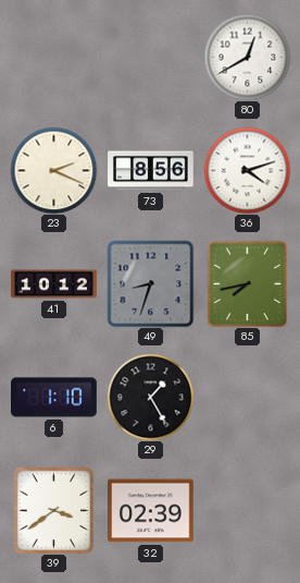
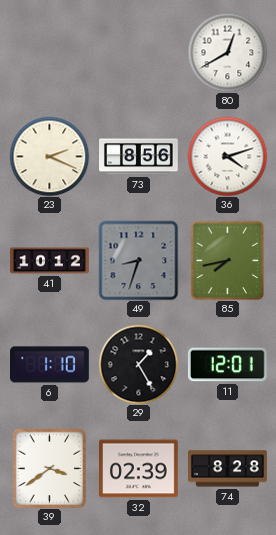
11: none -> 12:01
74: none -> 8:28
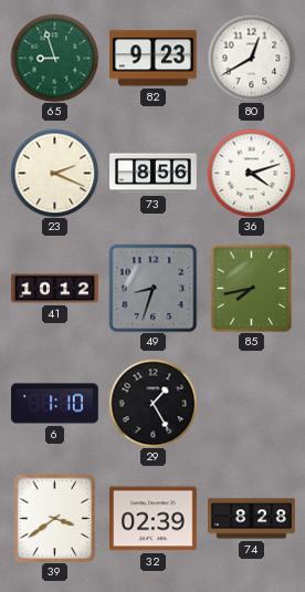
65: none -> 8:57
82: none -> 9:23
11: 12:01 -> none
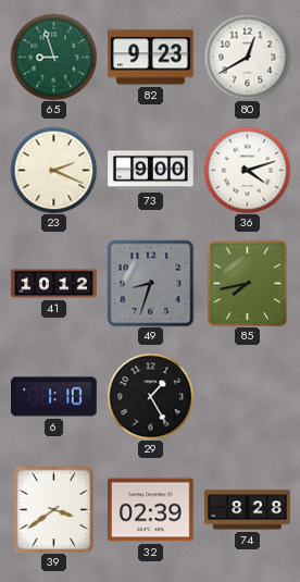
73: 8:56 -> 9:00
